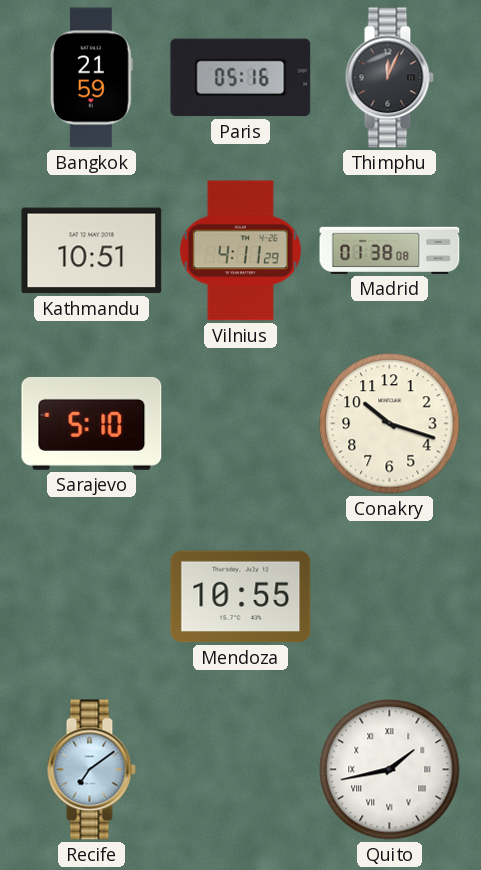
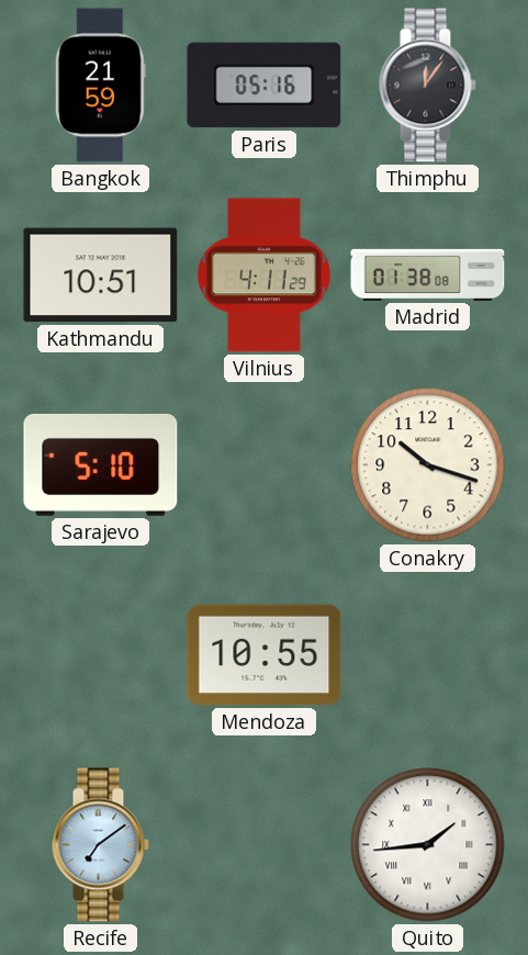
Thimphu: 12:04 -> 12:06
Quito: 1:43 -> 1:44
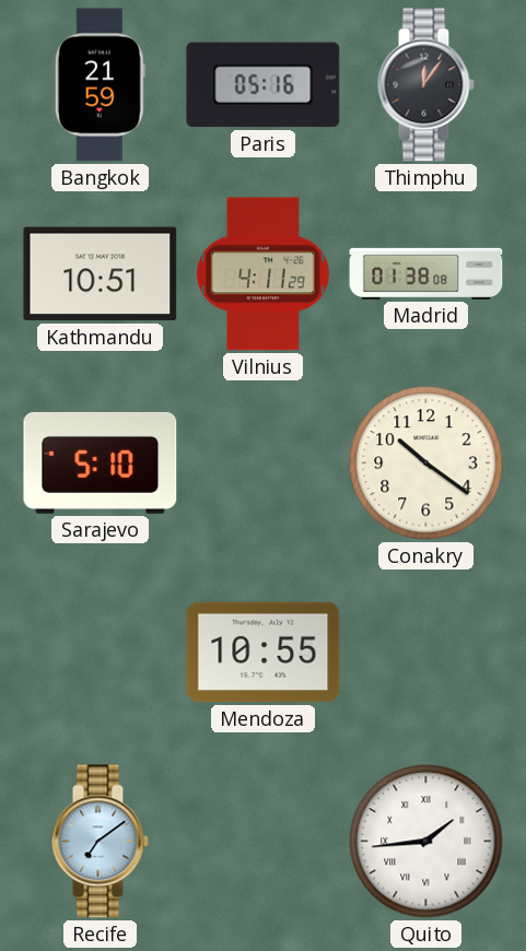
Conakry: 10:18 -> 10:21
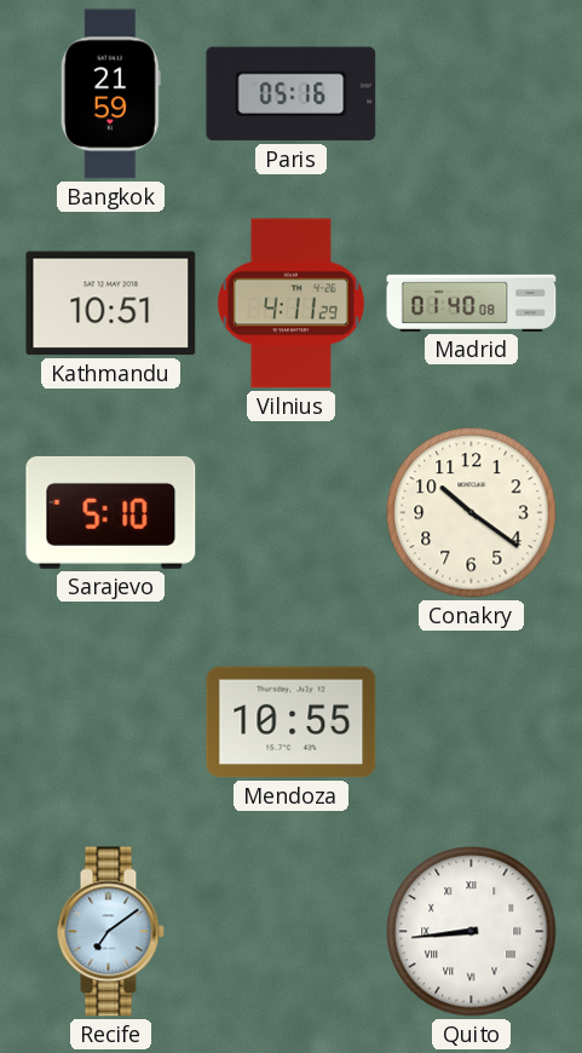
Thimphu: 12:06 -> none
Madrid: 01:38 -> 01:40
Quito: 1:44 -> 8:44
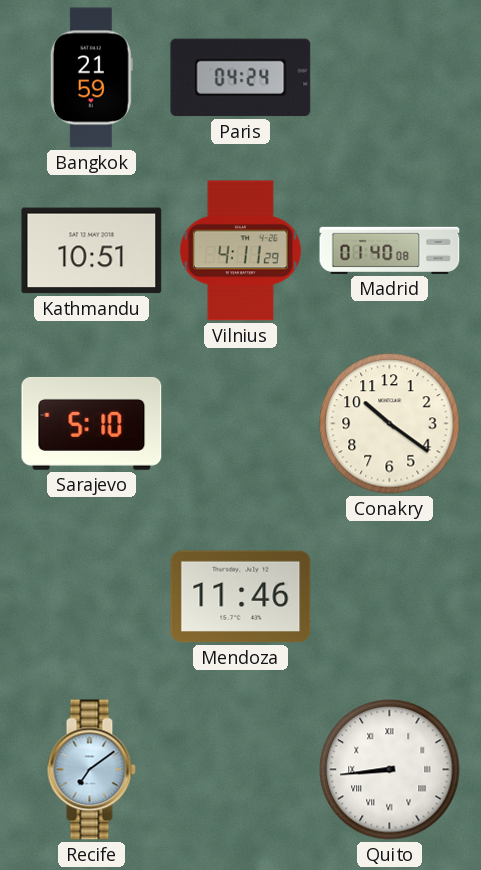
Paris: 05:16 -> 04:24
Mendoza: 10:55 -> 11:46
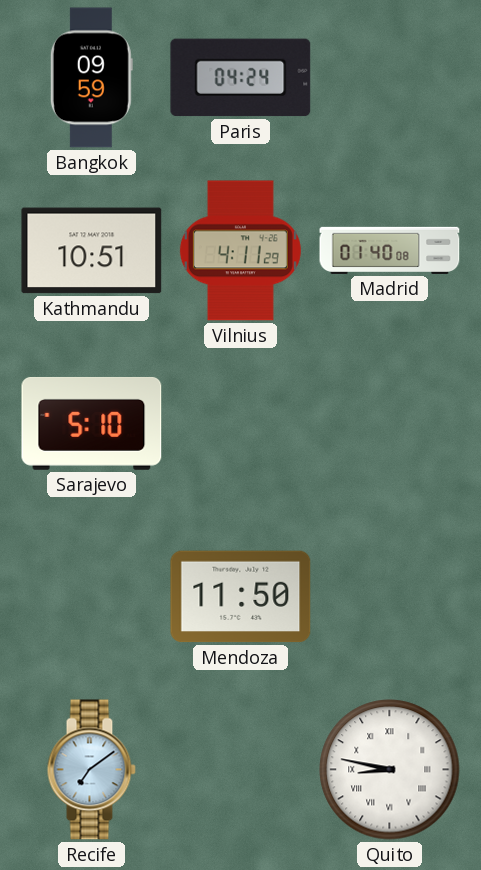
Bangkok: 21:59 -> 09:59
Conakry: 10:21 -> none
Mendoza: 11:46 -> 11:50
Quito: 8:44 -> 8:47
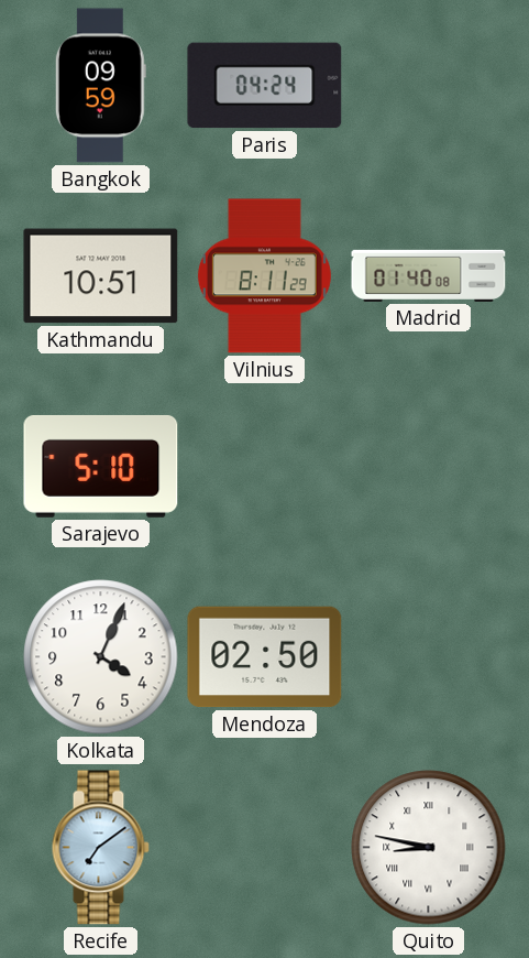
Vilnius: 4:11 -> 8:11
Kolkata: none -> 4:04
Mendoza: 11:50 -> 02:50
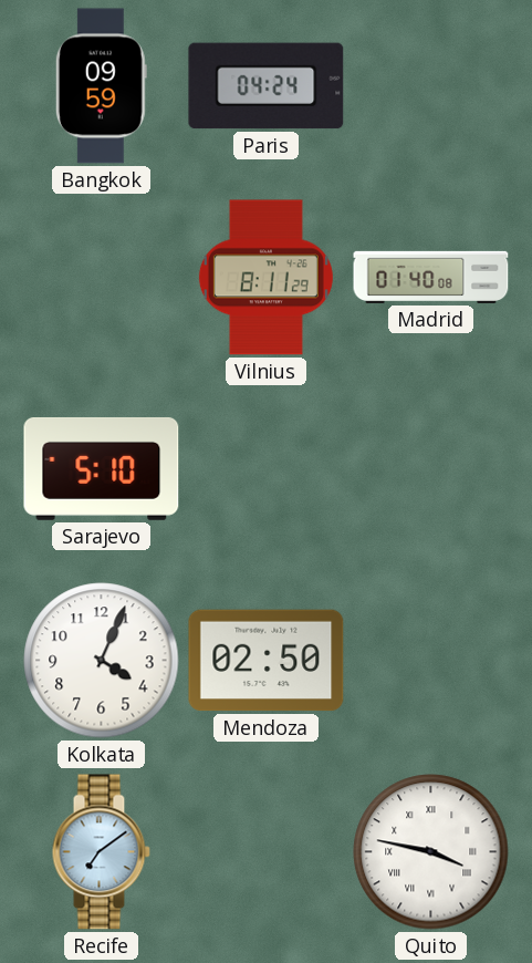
Kathmandu: 10:51 -> none
Quito: 8:47 -> 3:47
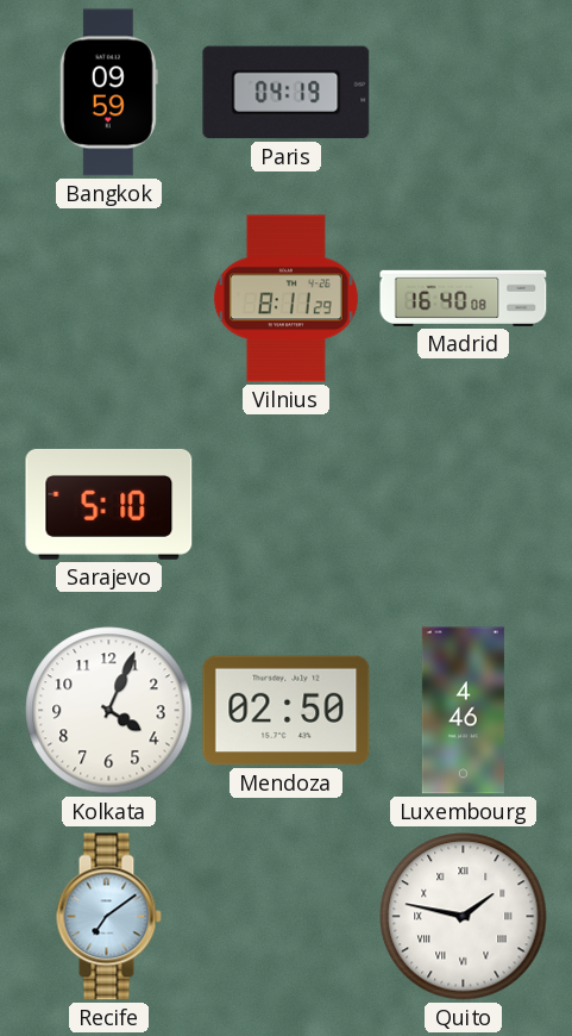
Paris: 04:24 -> 04:19
Madrid: 01:40 -> 16:40
Luxembourg: none -> 4:46
Quito: 3:47 -> 1:47
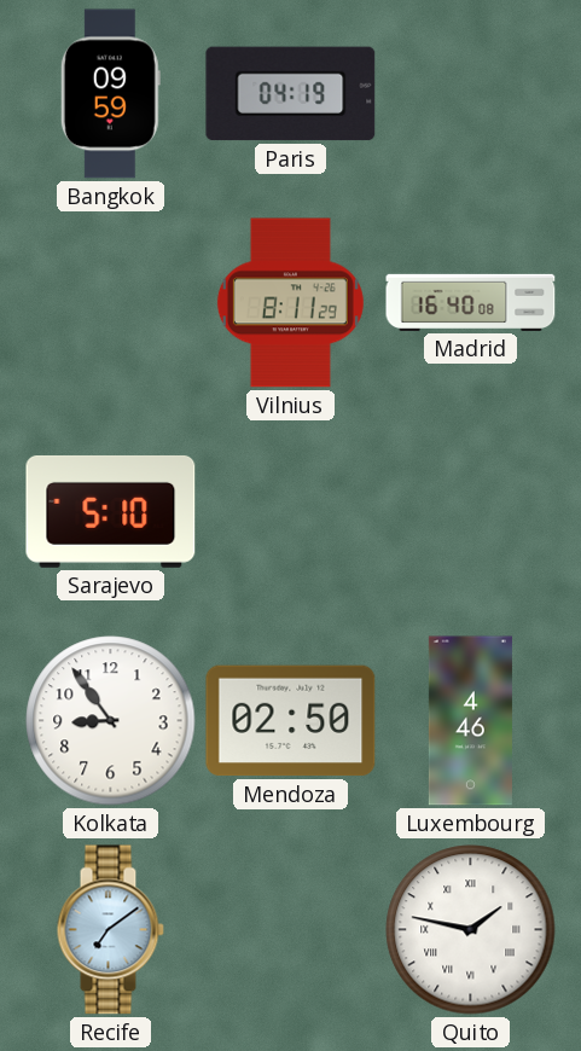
Kolkata: 4:04 -> 8:54
